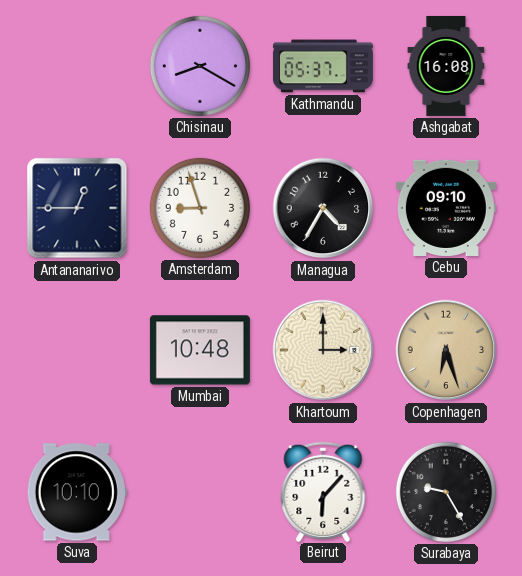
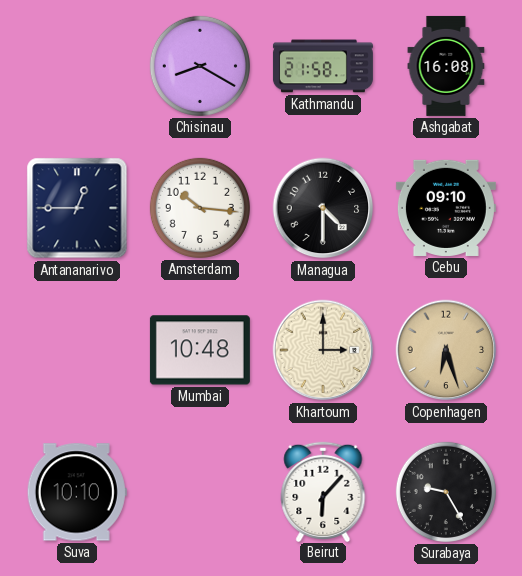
Kathmandu: 05:37 -> 21:58
Amsterdam: 8:57 -> 10:16
Managua: 4:35 -> 4:30
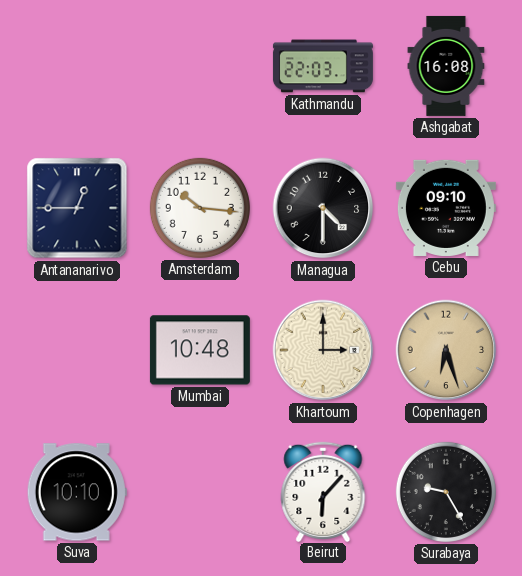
Chisinau: 8:20 -> none
Kathmandu: 21:58 -> 22:03
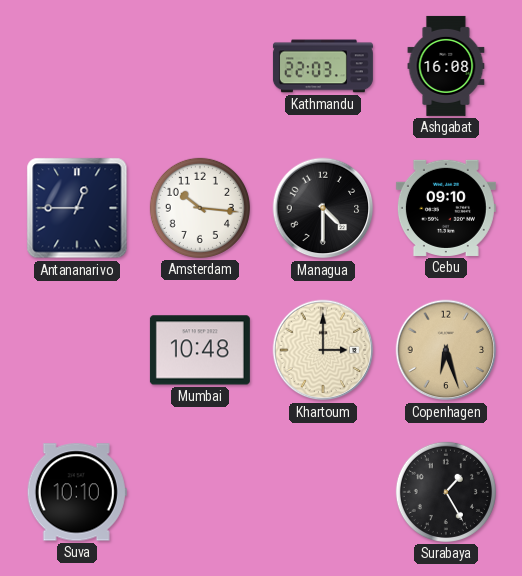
Beirut: 6:07 -> none
Surabaya: 9:25 -> 1:25
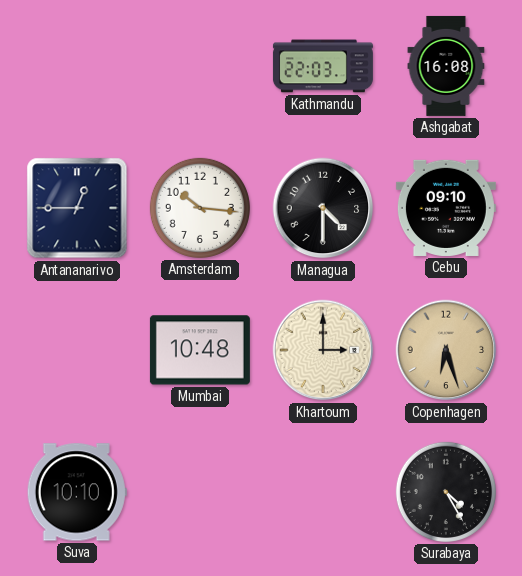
Surabaya: 1:25 -> 4:25
